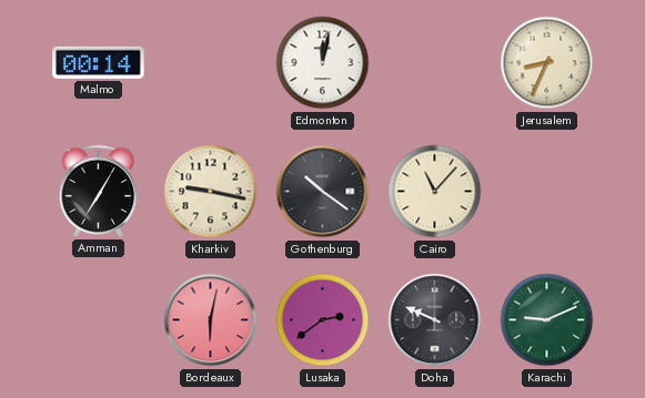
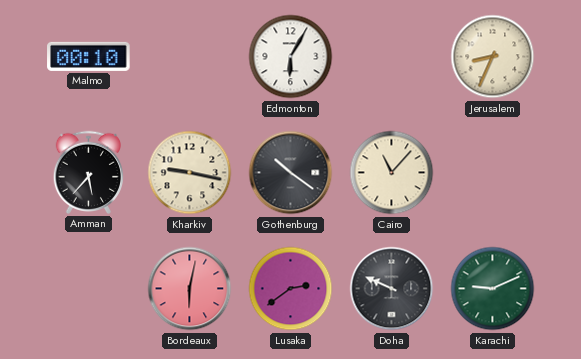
Malmo: 00:14 -> 00:10
Edmonton: 12:02 -> 6:05
Amman: 7:05 -> 5:37
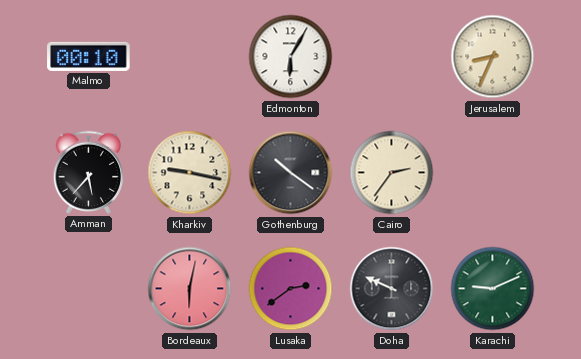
Cairo: 11:07 -> 2:36
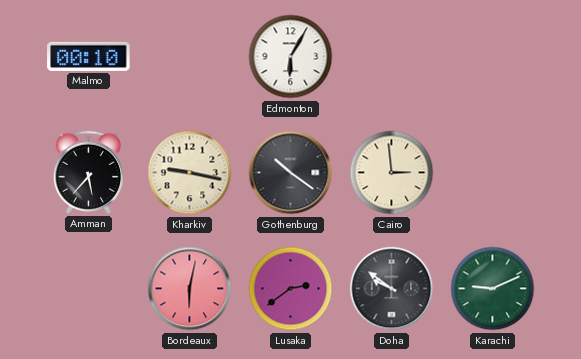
Jerusalem: 8:34 -> none
Cairo: 2:36 -> 2:59
Doha: 9:49 -> 9:51
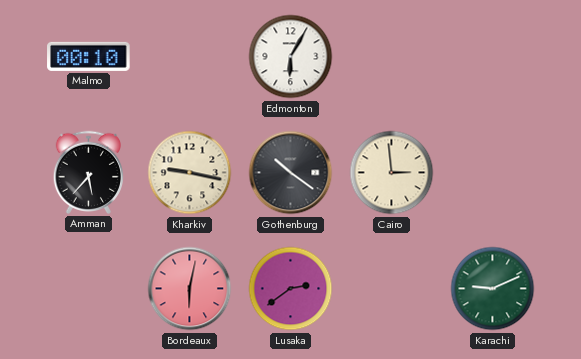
Doha: 9:51 -> none
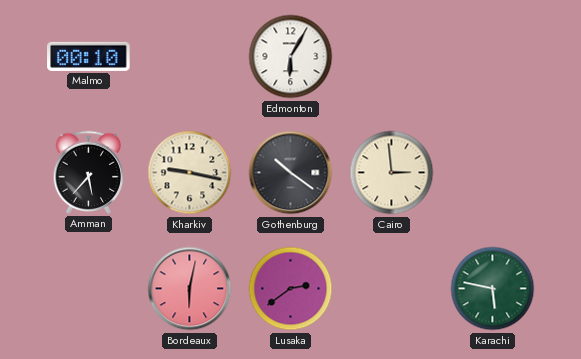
Karachi: 9:11 -> 5:47
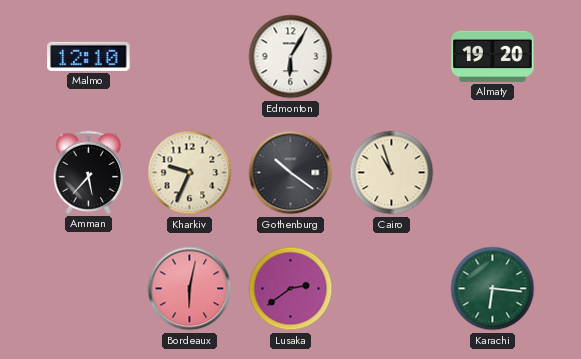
Malmo: 00:10 -> 12:10
Almaty: none -> 19:20
Kharkiv: 9:17 -> 9:34
Cairo: 2:59 -> 10:57
Karachi: 5:47 -> 6:16
